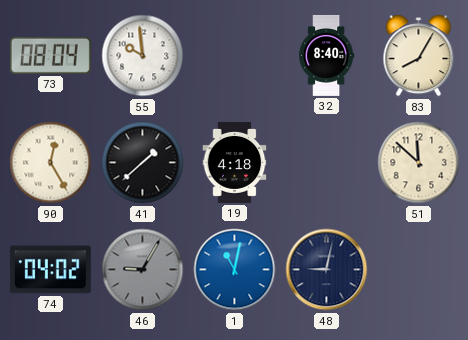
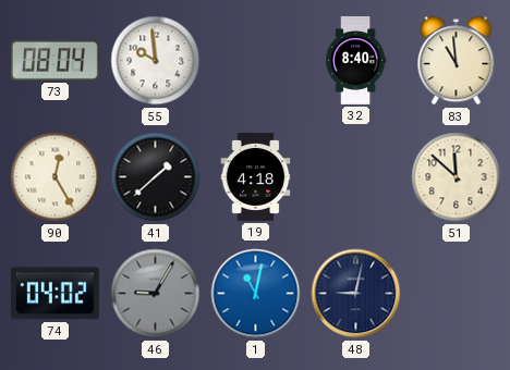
83: 8:05 -> 10:59
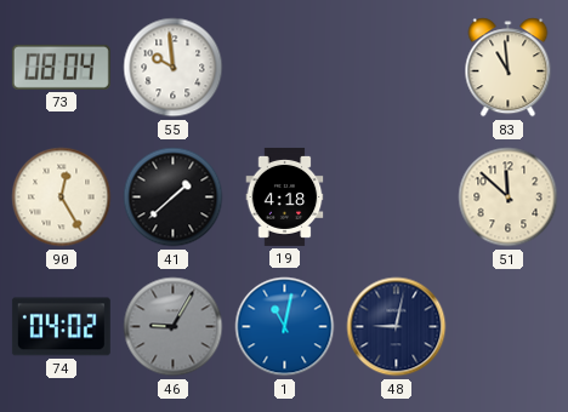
32: 8:40 -> none
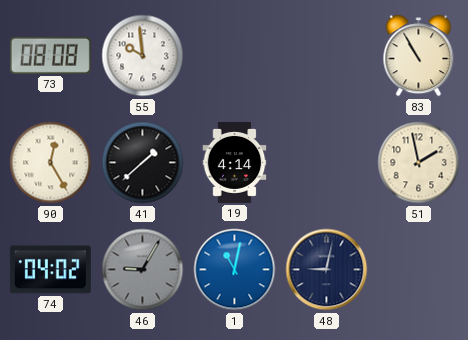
73: 08:04 -> 08:08
83: 10:59 -> 10:55
19: 4:18 -> 4:14
51: 11:52 -> 1:58
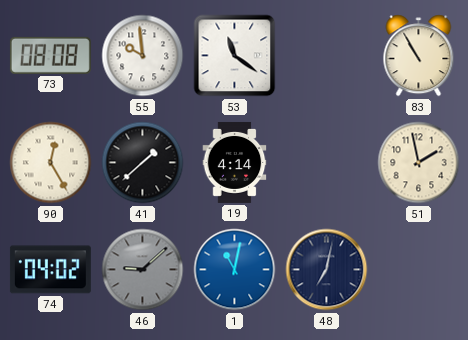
53: none -> 11:21
46: 9:05 -> 9:08
48: 9:02 -> 7:02
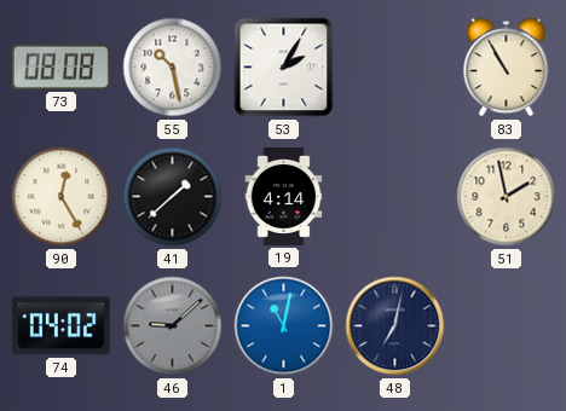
55: 9:59 -> 10:28
53: 11:21 -> 2:05
